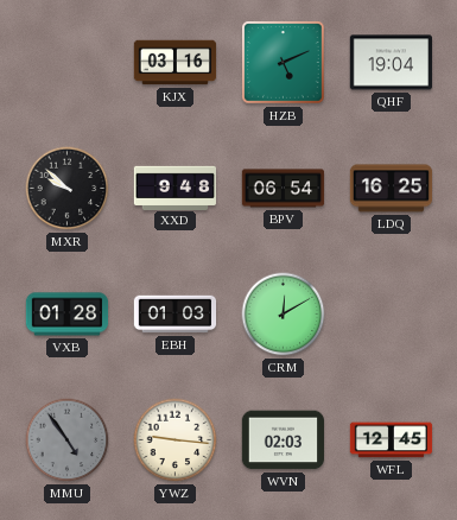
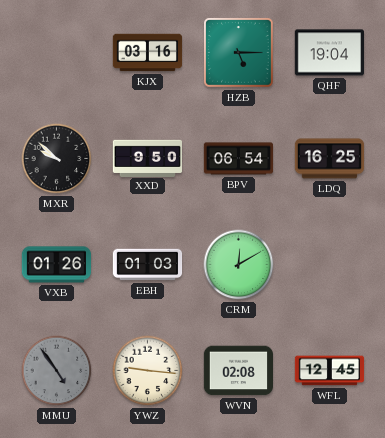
HZB: 5:11 -> 5:15
XXD: 9:48 -> 9:50
VXB: 01:28 -> 01:26
WVN: 02:03 -> 02:08
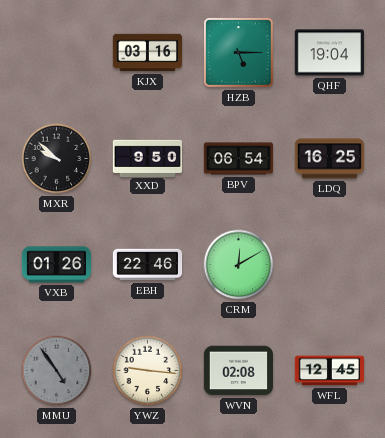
EBH: 01:03 -> 22:46
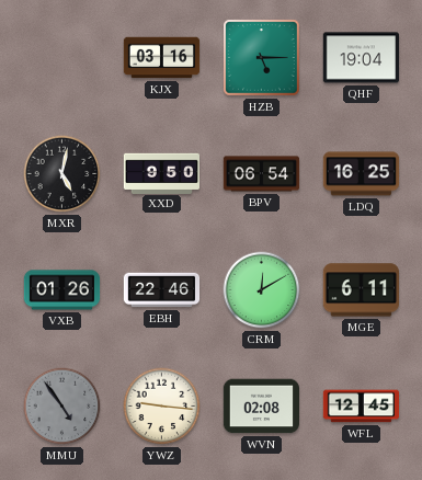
MXR: 9:52 -> 5:02
MGE: none -> 6:11
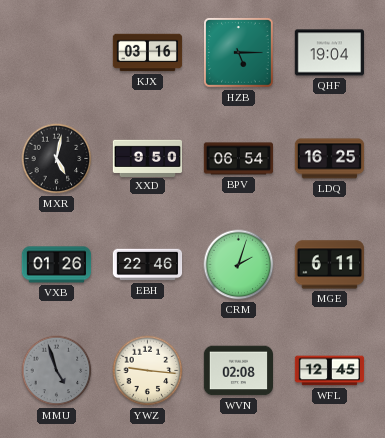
CRM: 12:10 -> 2:03
MMU: 4:54 -> 4:57
